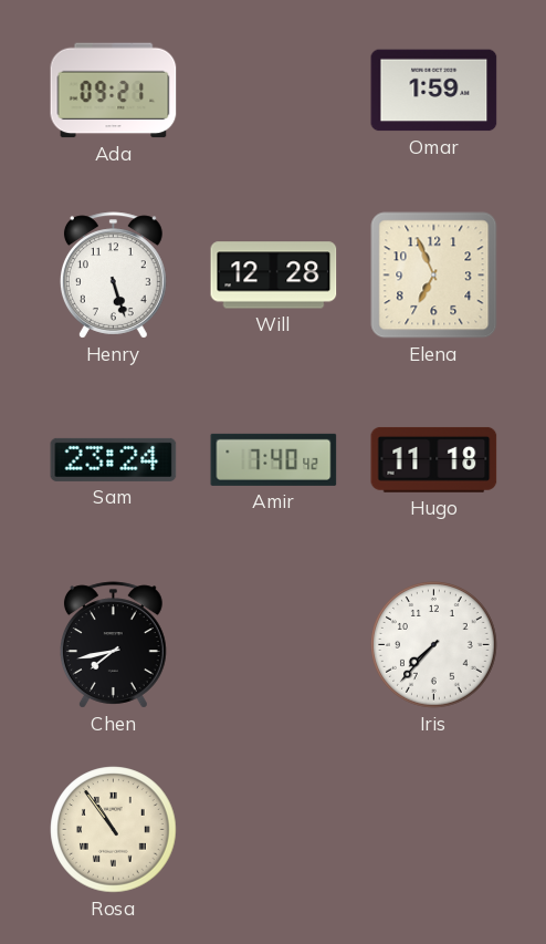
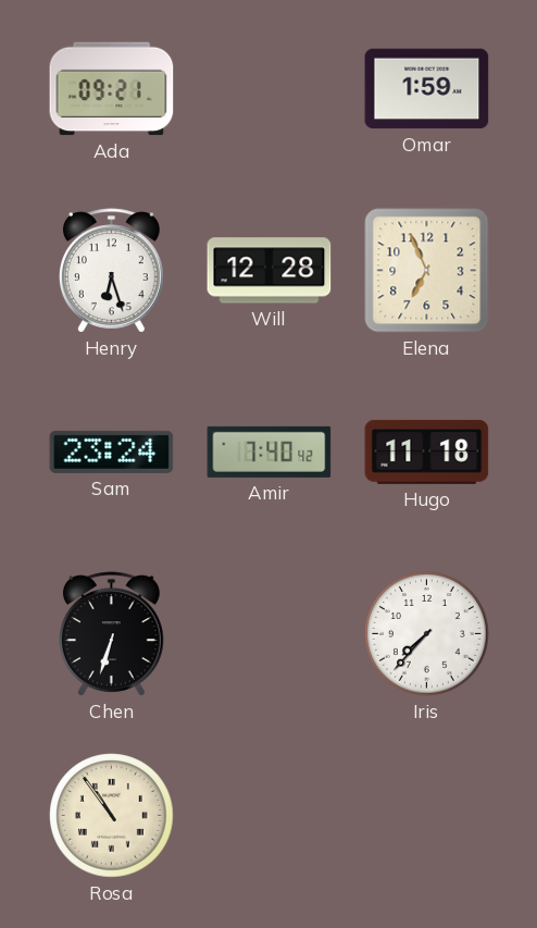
Henry: 5:27 -> 6:27
Chen: 7:43 -> 6:33
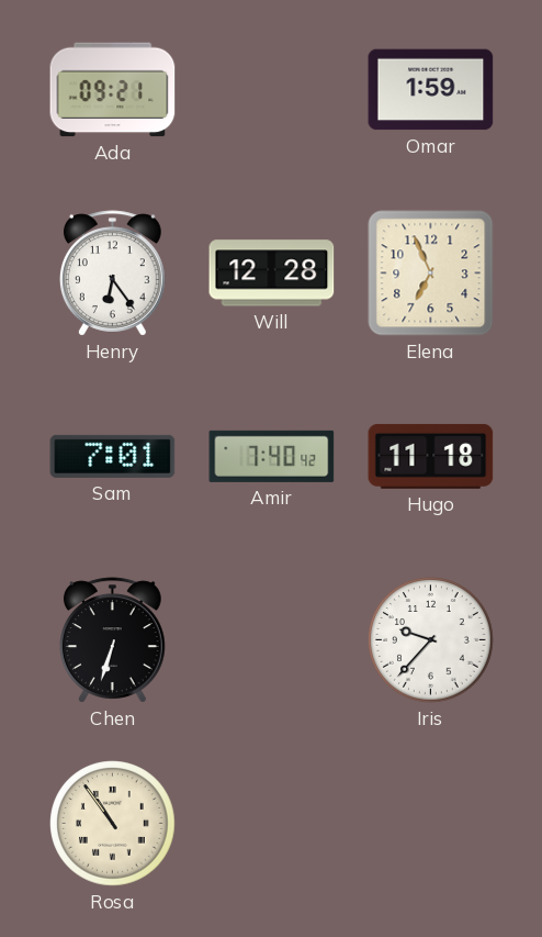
Henry: 6:27 -> 6:24
Sam: 23:24 -> 7:01
Iris: 7:37 -> 9:37
